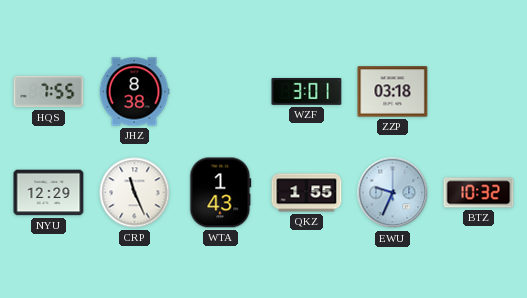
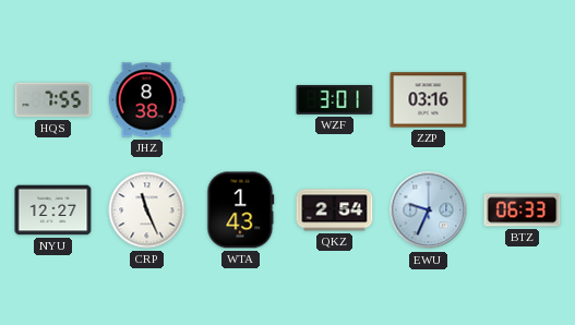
ZZP: 03:18 -> 03:16
NYU: 12:29 -> 12:27
QKZ: 1:55 -> 2:54
BTZ: 10:32 -> 06:33
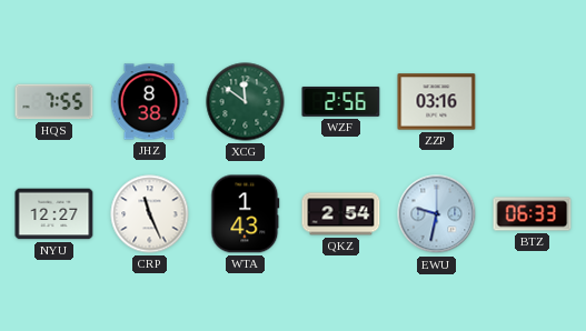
XCG: none -> 11:51
WZF: 3:01 -> 2:56
EWU: 9:34 -> 9:32
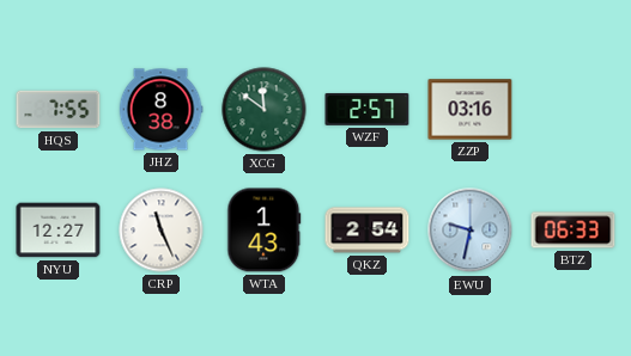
WZF: 2:56 -> 2:57
